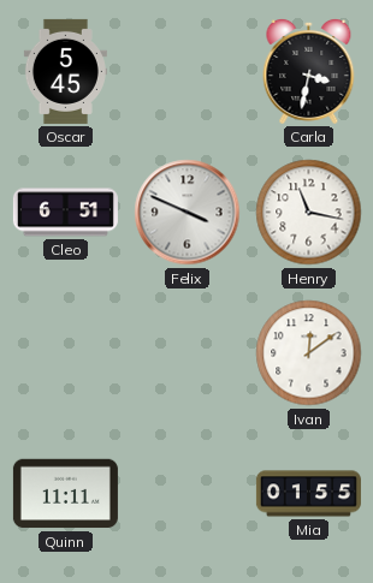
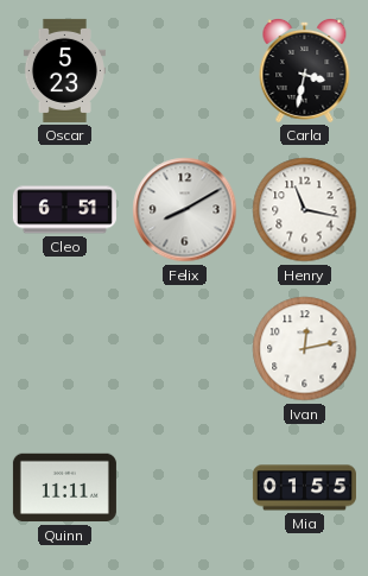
Oscar: 5:45 -> 5:23
Felix: 3:49 -> 8:10
Ivan: 12:09 -> 12:13
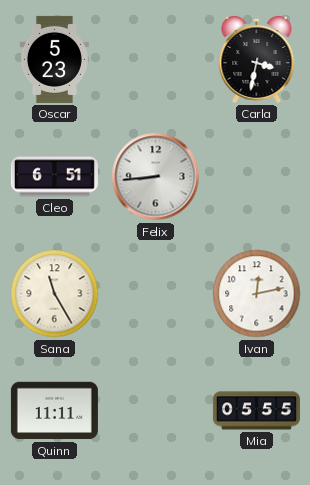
Felix: 8:10 -> 8:44
Henry: 11:17 -> none
Sana: none -> 11:25
Mia: 01:55 -> 05:55
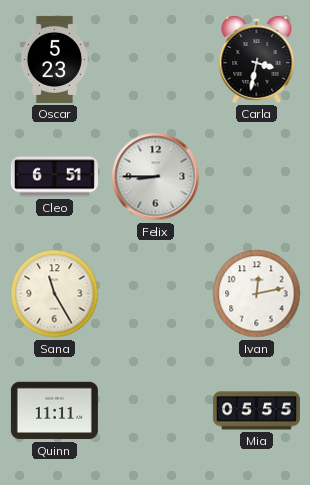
Felix: 8:44 -> 8:45
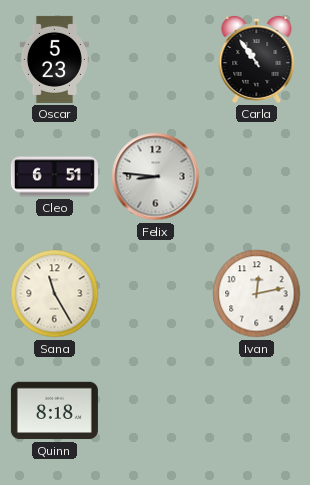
Carla: 3:32 -> 10:54
Felix: 8:45 -> 8:46
Quinn: 11:11 -> 8:18
Mia: 05:55 -> none
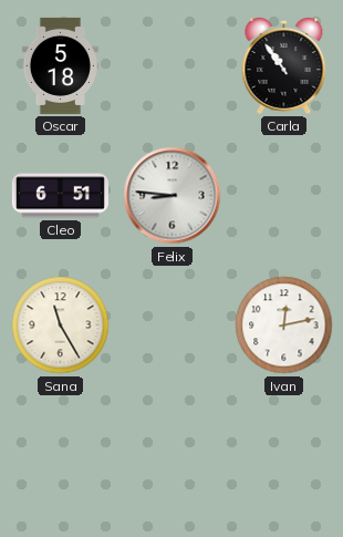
Oscar: 5:23 -> 5:18
Quinn: 8:18 -> none
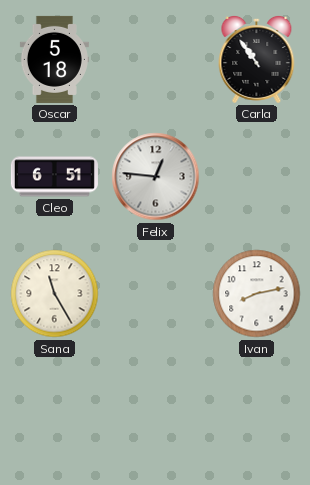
Felix: 8:46 -> 12:46
Ivan: 12:13 -> 8:13
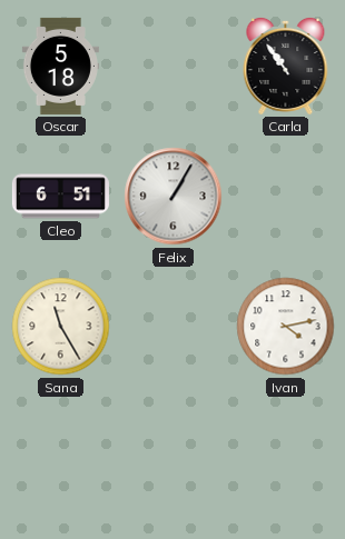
Felix: 12:46 -> 1:05
Ivan: 8:13 -> 4:13
